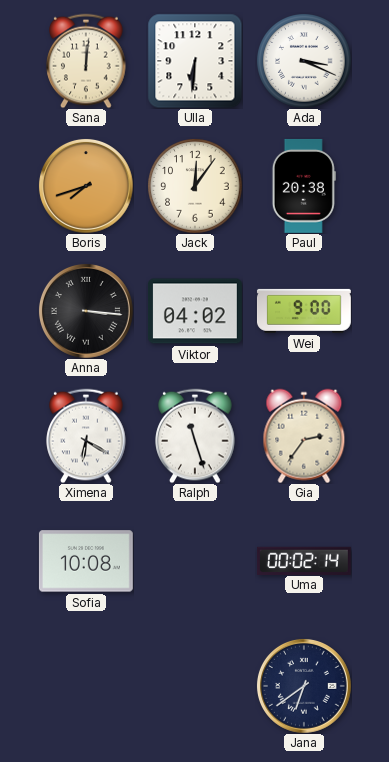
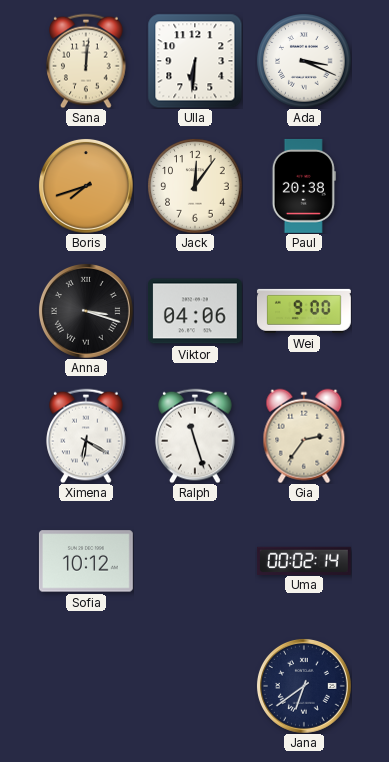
Anna: 3:16 -> 3:18
Viktor: 04:02 -> 04:06
Sofia: 10:08 -> 10:12
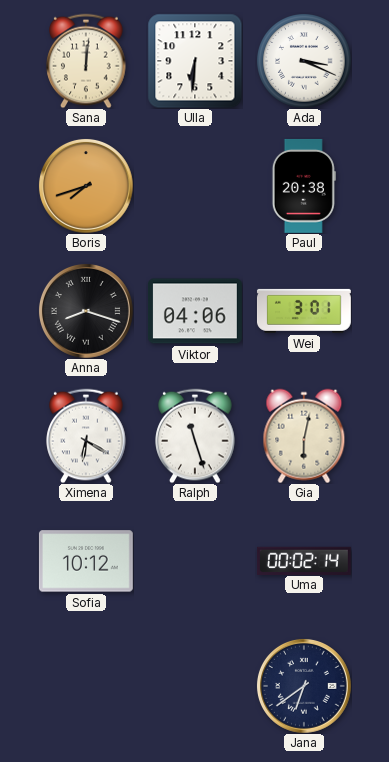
Jack: 12:06 -> none
Anna: 3:18 -> 8:18
Wei: 9:00 -> 3:01
Gia: 2:36 -> 6:02
